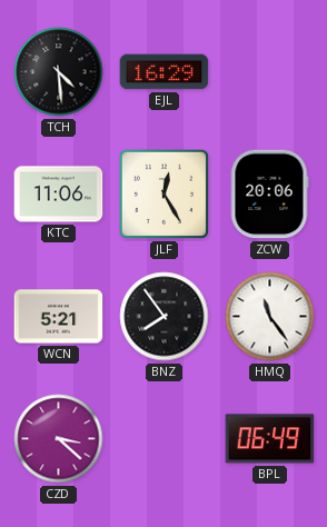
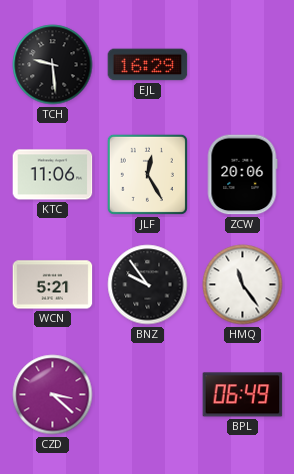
TCH: 4:29 -> 9:29
BNZ: 7:54 -> 9:54
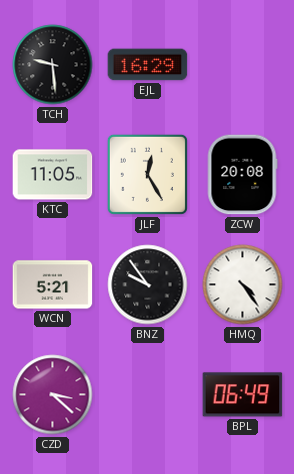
KTC: 11:06 -> 11:05
ZCW: 20:06 -> 20:08
HMQ: 11:24 -> 4:24
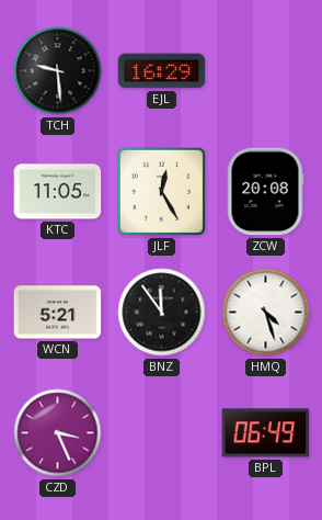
BNZ: 9:54 -> 11:54
HMQ: 4:24 -> 4:27
CZD: 3:22 -> 3:26
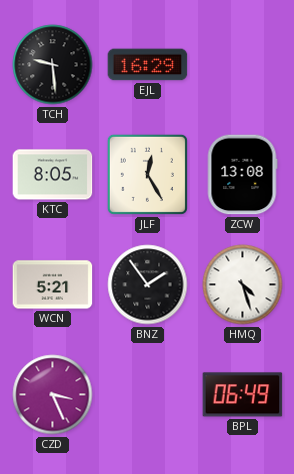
KTC: 11:05 -> 8:05
ZCW: 20:08 -> 13:08
BNZ: 11:54 -> 1:54
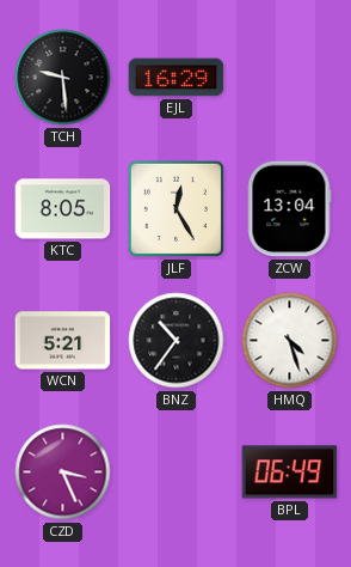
ZCW: 13:08 -> 13:04
BNZ: 1:54 -> 10:36
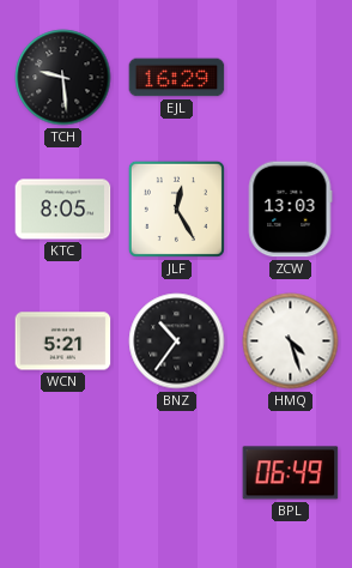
ZCW: 13:04 -> 13:03
CZD: 3:26 -> none
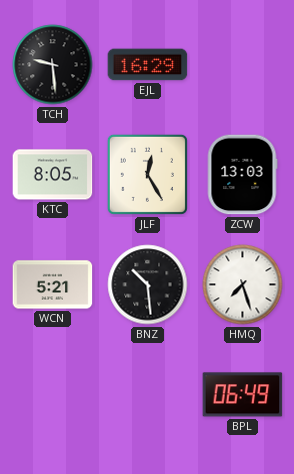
BNZ: 10:36 -> 10:29
HMQ: 4:27 -> 7:27
